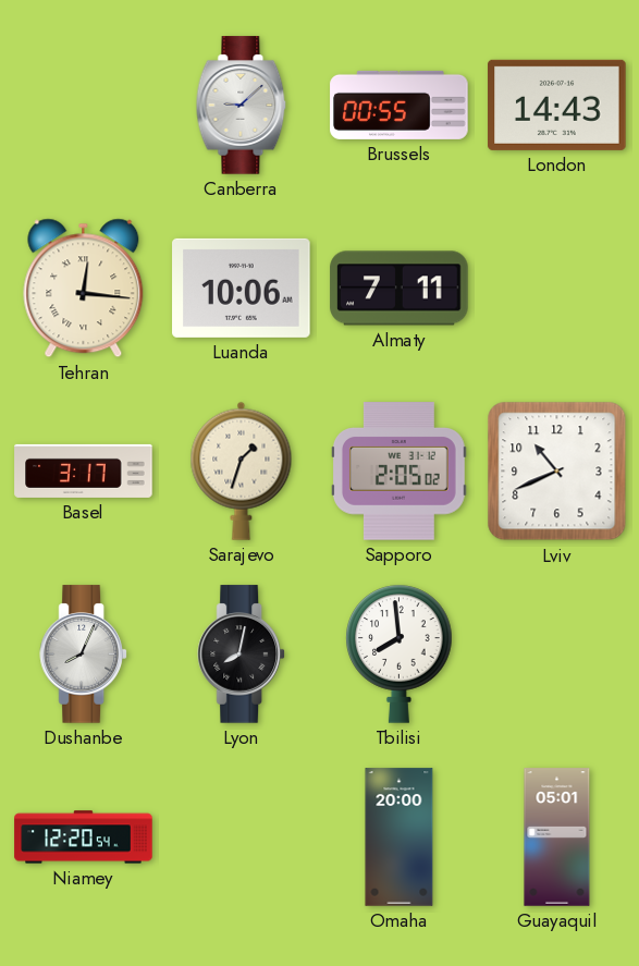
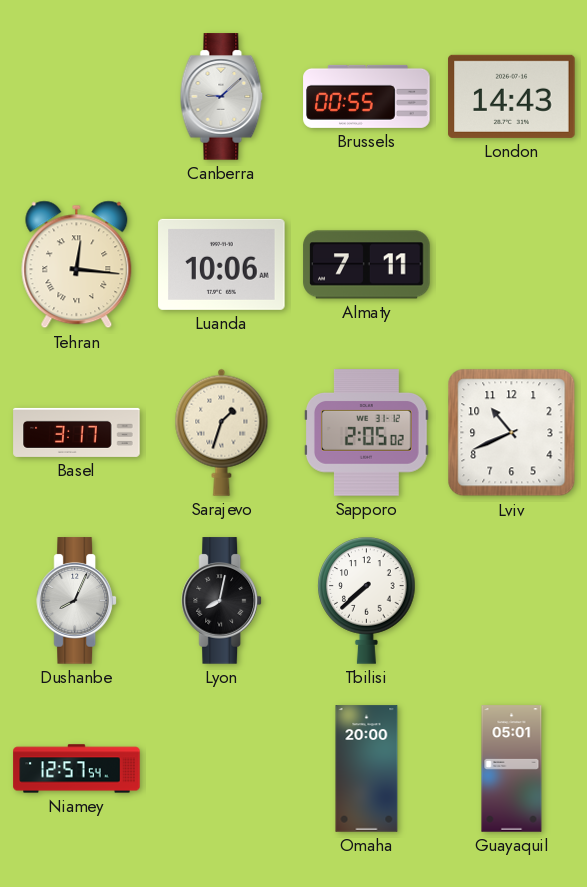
Tbilisi: 7:59 -> 7:38
Niamey: 12:20 -> 12:57
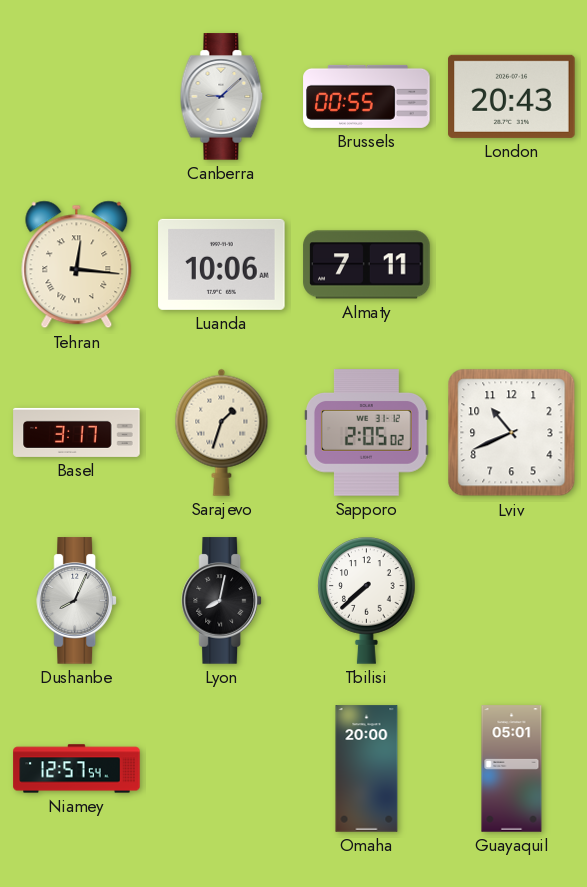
London: 14:43 -> 20:43
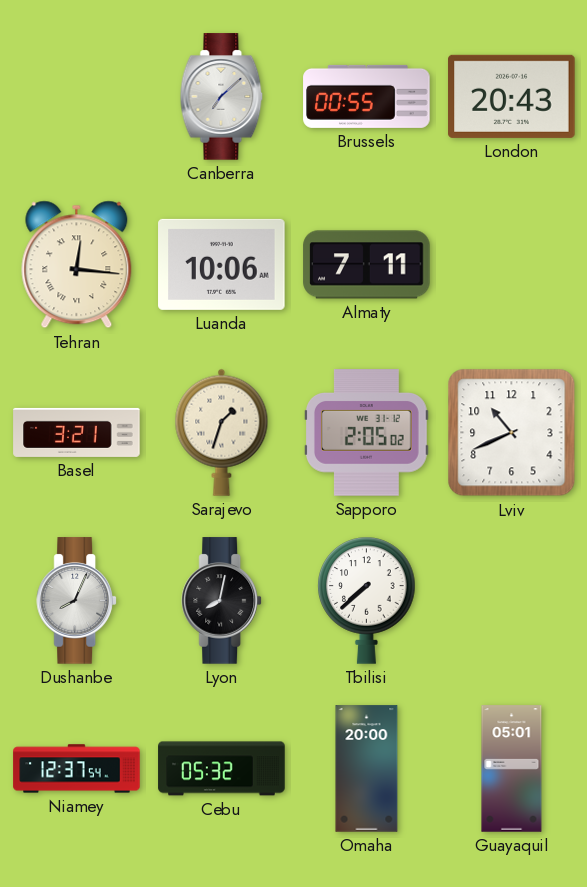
Canberra: 9:08 -> 7:08
Basel: 3:17 -> 3:21
Niamey: 12:57 -> 12:37
Cebu: none -> 05:32
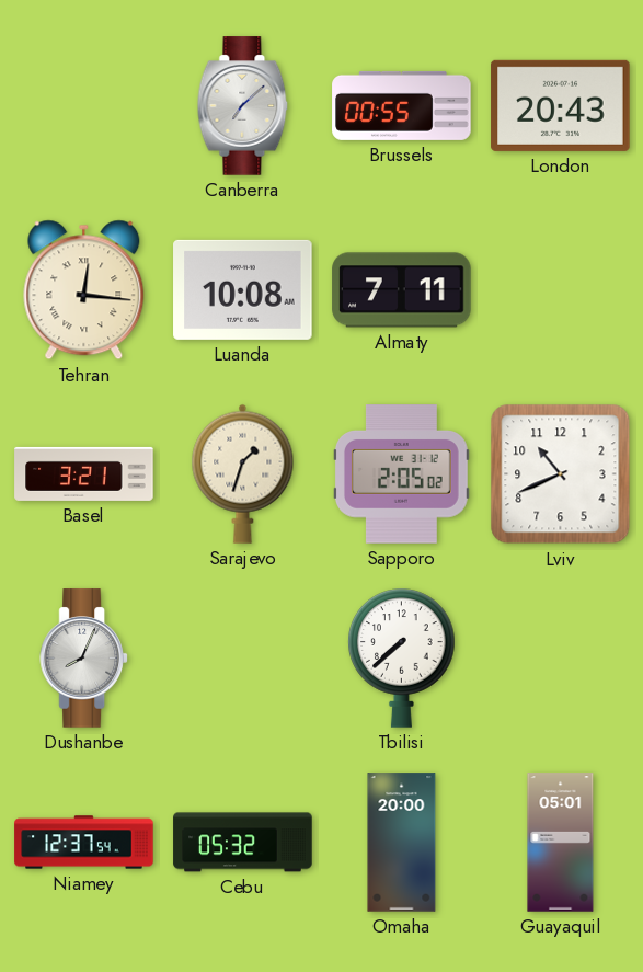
Luanda: 10:06 -> 10:08
Lyon: 8:02 -> none
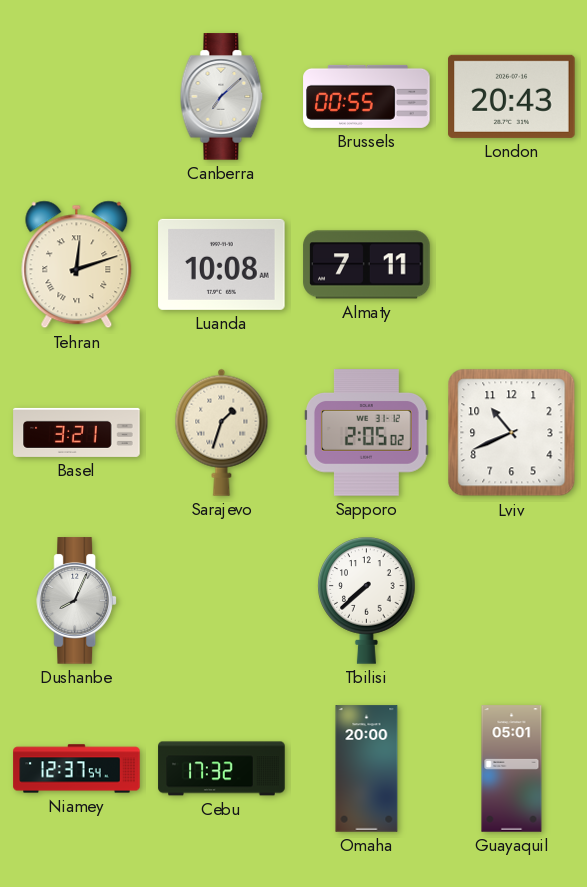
Tehran: 12:16 -> 12:12
Cebu: 05:32 -> 17:32
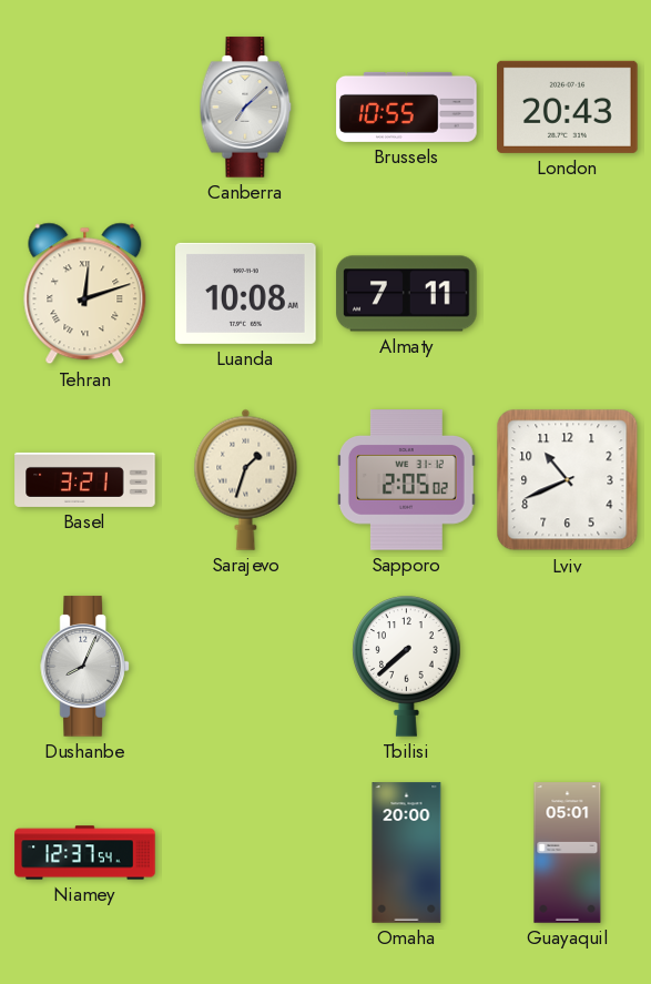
Brussels: 00:55 -> 10:55
Cebu: 17:32 -> none
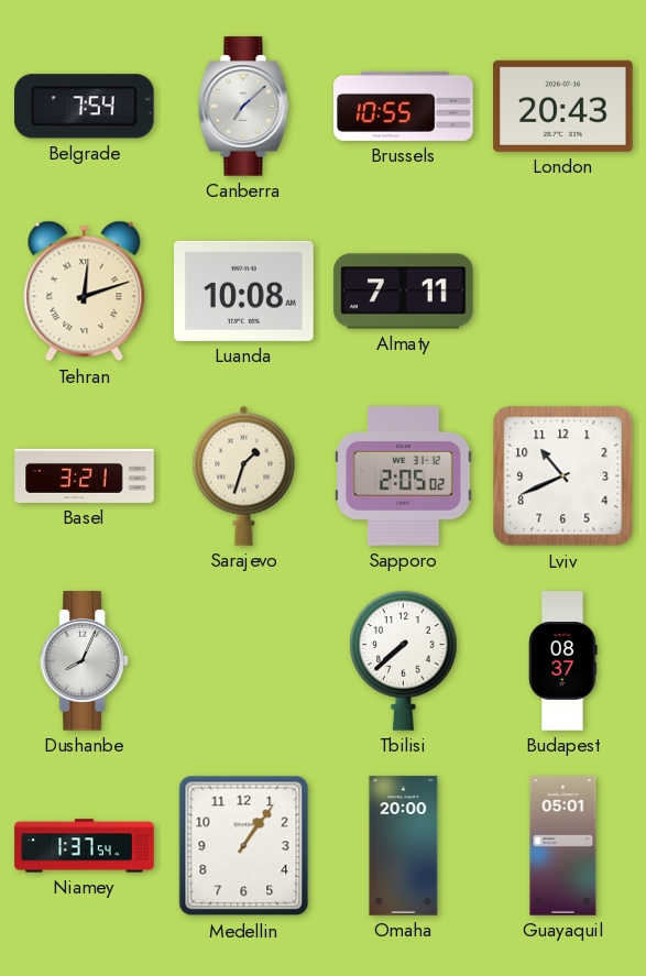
Belgrade: none -> 7:54
Budapest: none -> 08:37
Niamey: 12:37 -> 1:37
Medellin: none -> 1:06
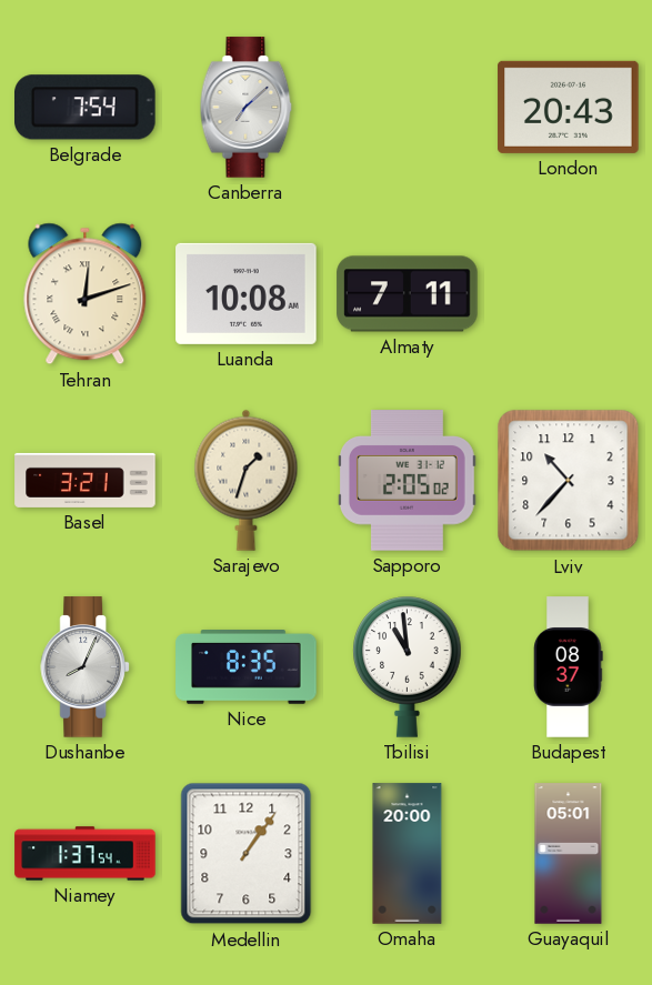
Brussels: 10:55 -> none
Lviv: 10:41 -> 10:37
Nice: none -> 8:35
Tbilisi: 7:38 -> 10:59
